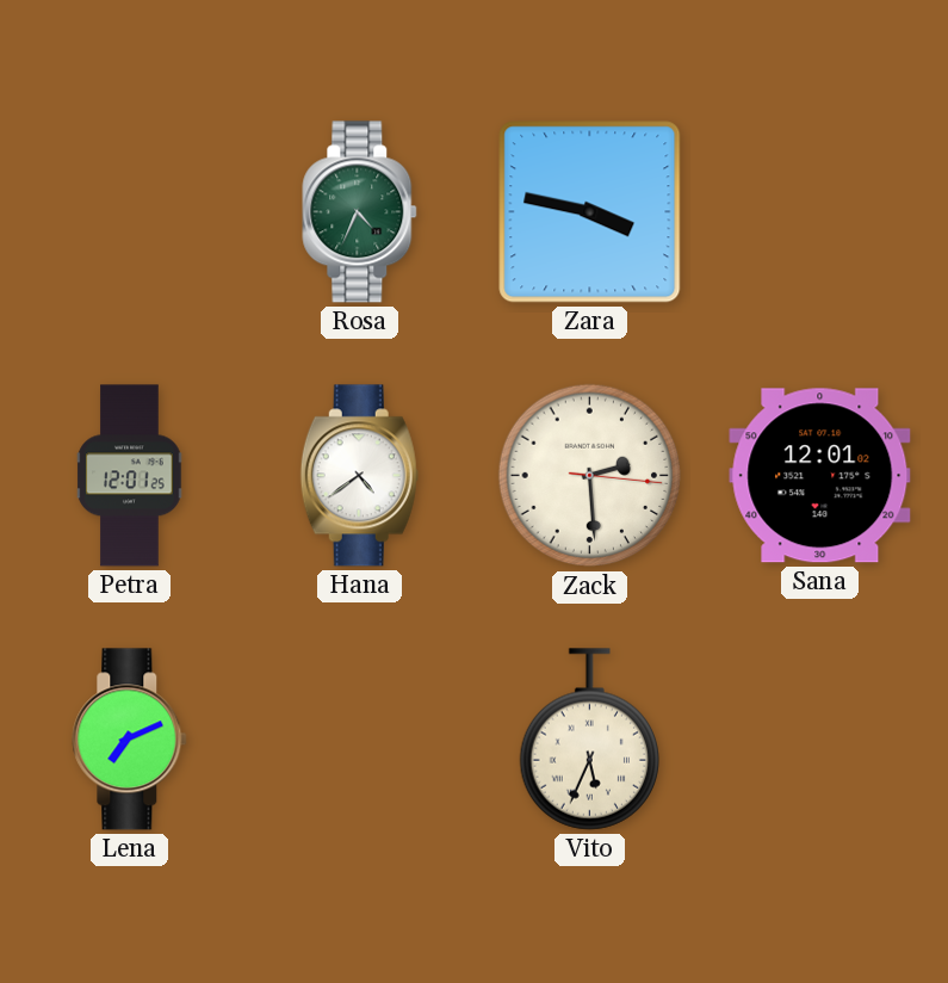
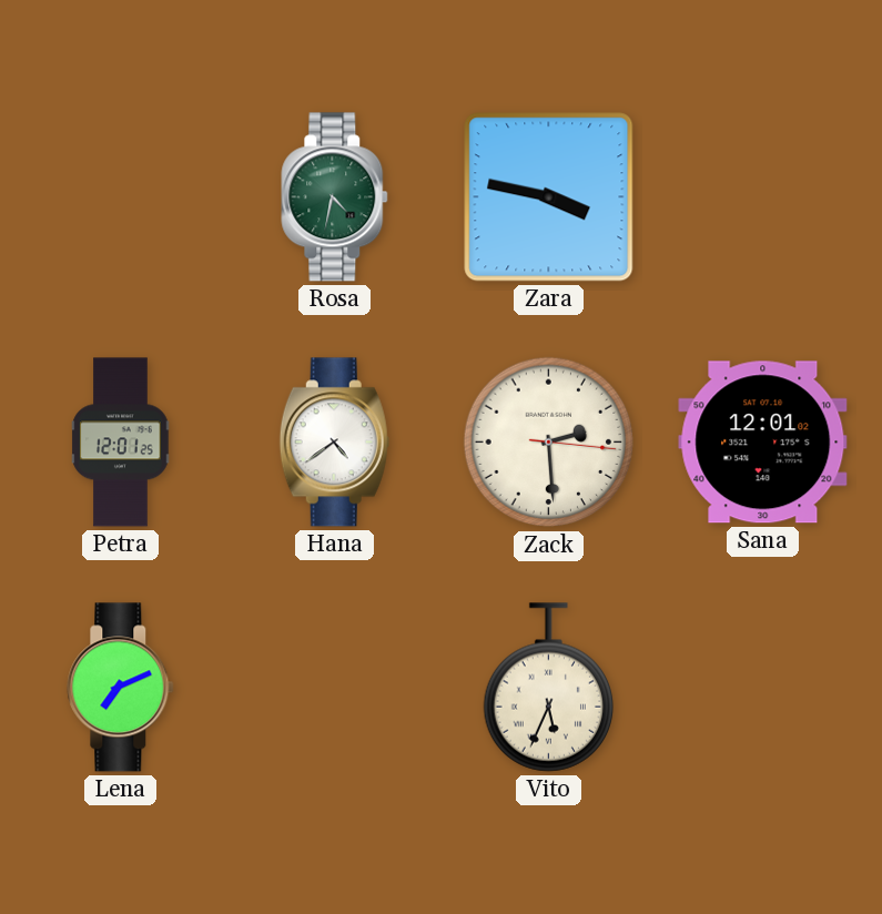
Rosa: 4:34 -> 4:32
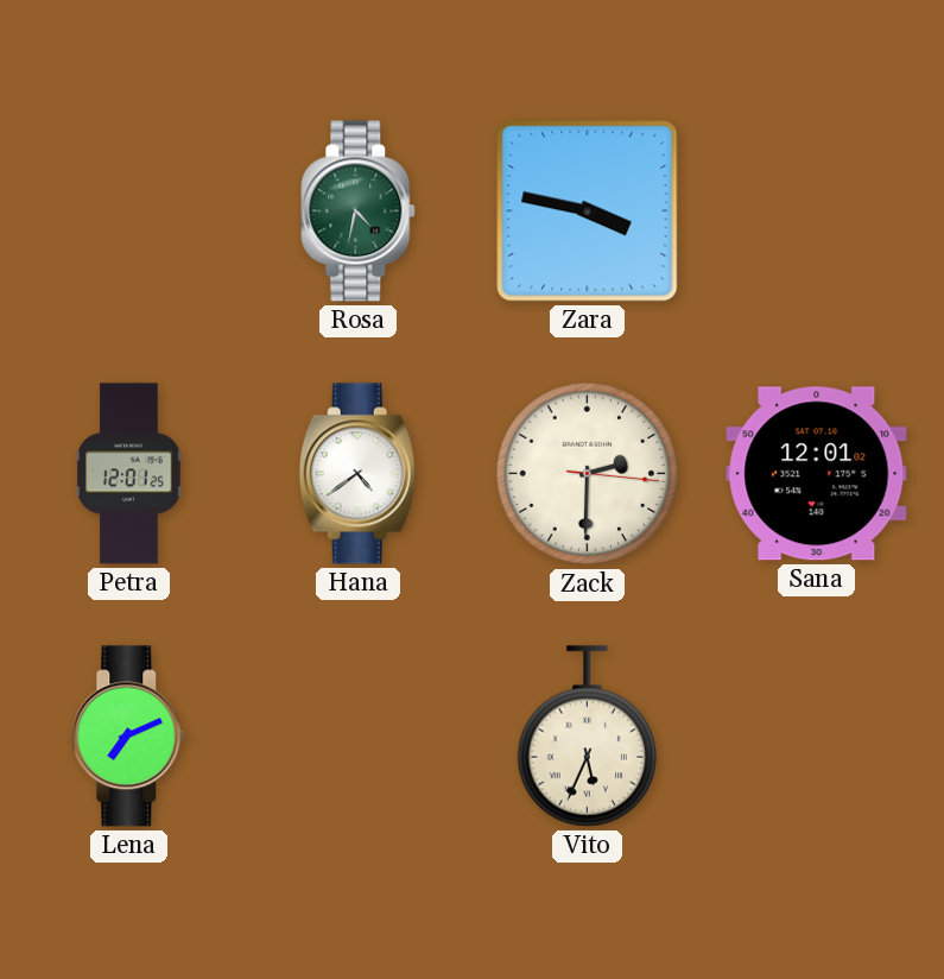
Zack: 2:29 -> 2:30
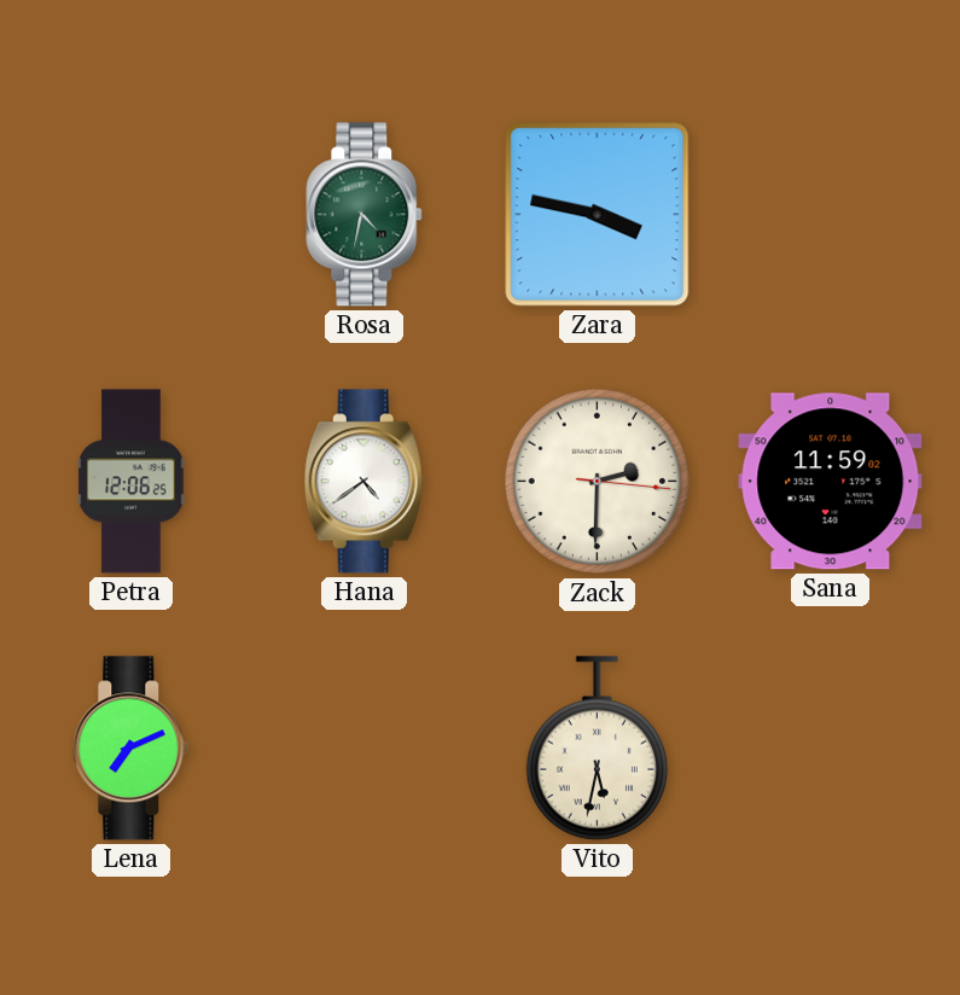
Petra: 12:01 -> 12:06
Sana: 12:01 -> 11:59
Vito: 5:34 -> 5:32
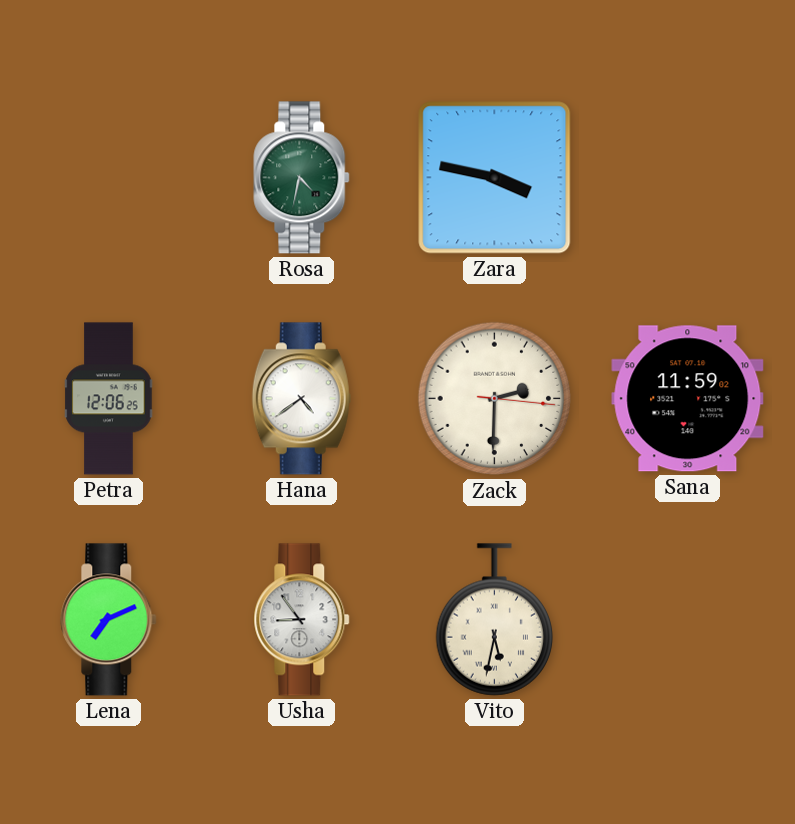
Usha: none -> 8:54
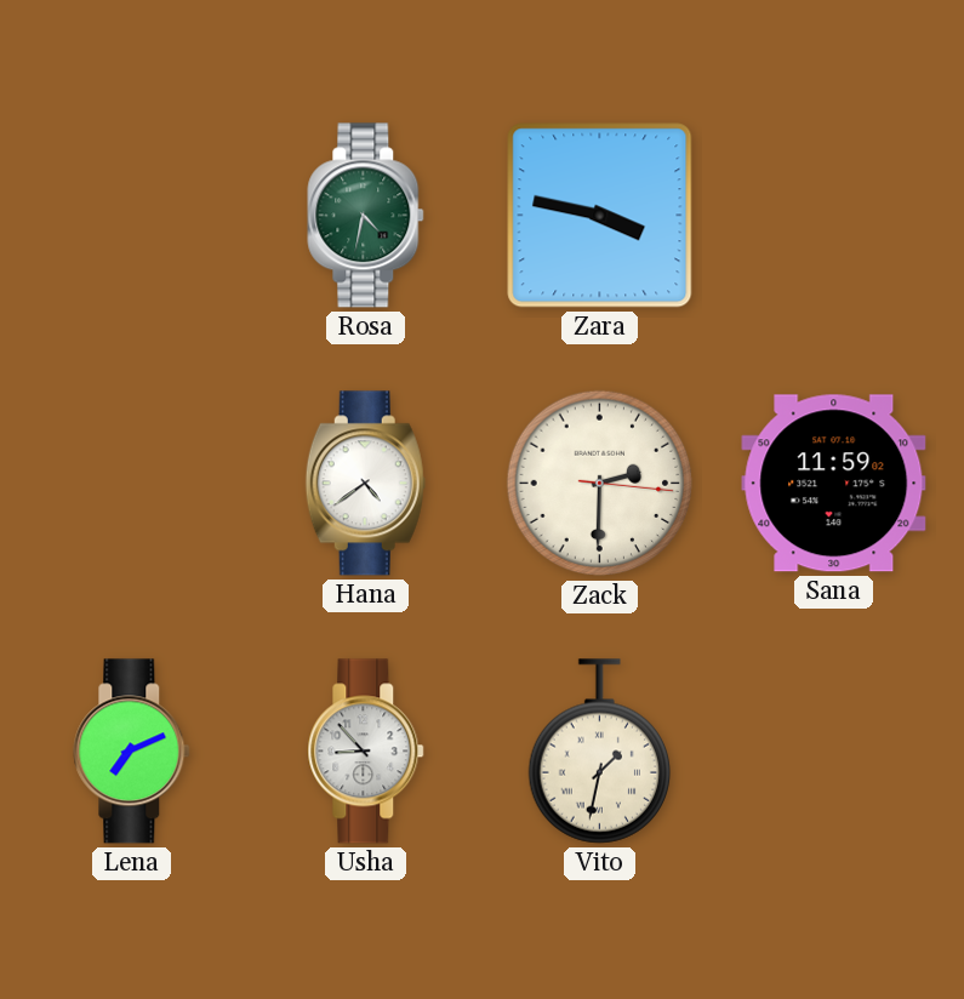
Petra: 12:06 -> none
Usha: 8:54 -> 8:53
Vito: 5:32 -> 1:32
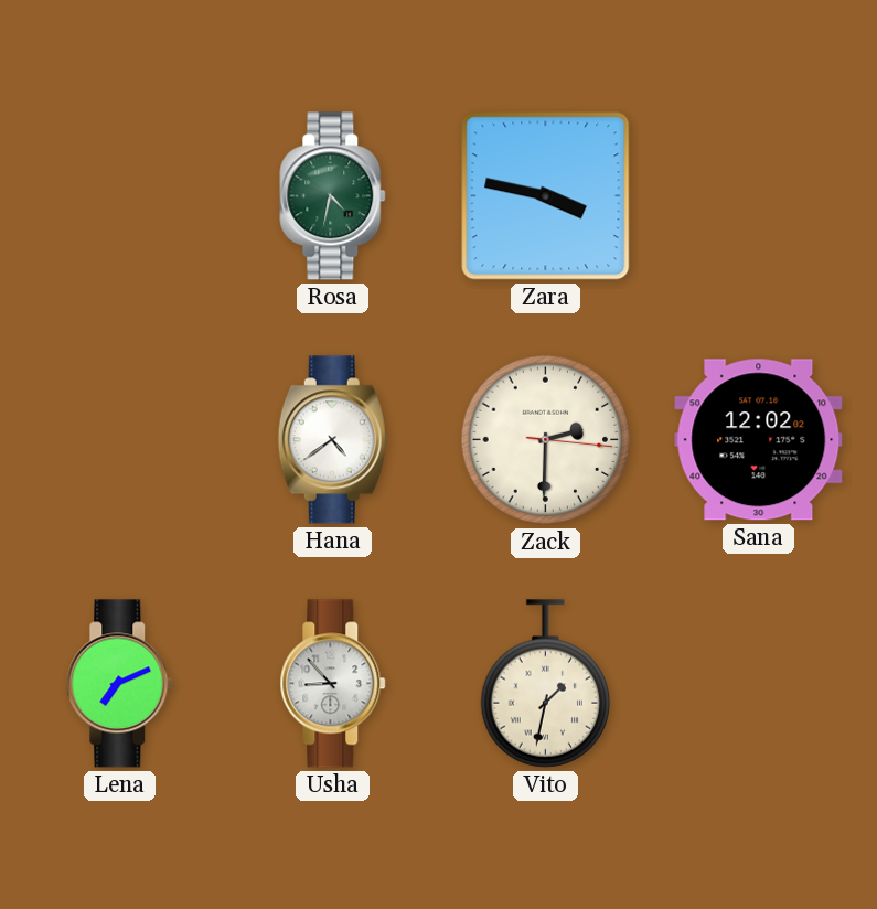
Sana: 11:59 -> 12:02
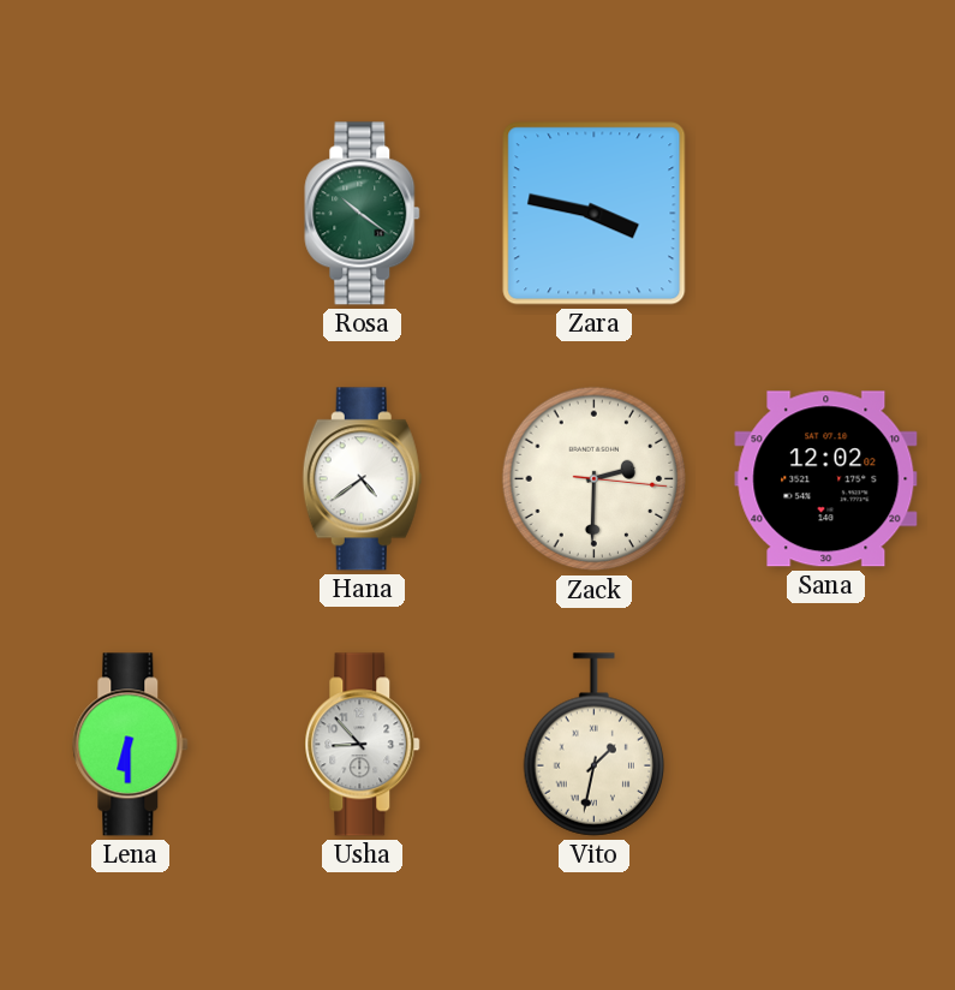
Rosa: 4:32 -> 10:21
Lena: 7:11 -> 6:30
